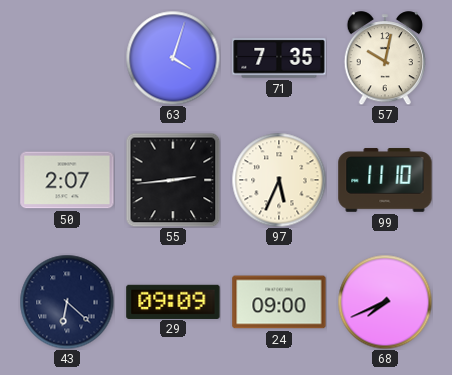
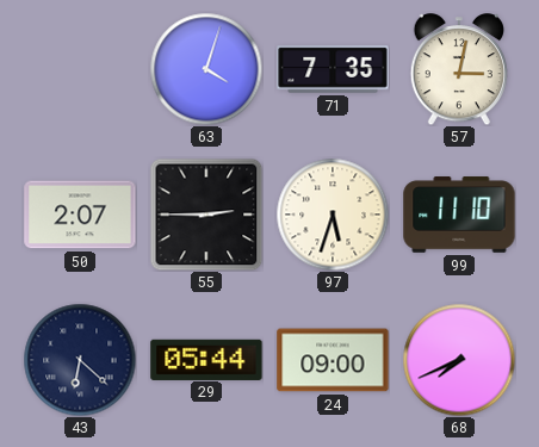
57: 10:02 -> 3:02
55: 2:44 -> 2:45
97: 5:34 -> 5:33
29: 09:09 -> 05:44
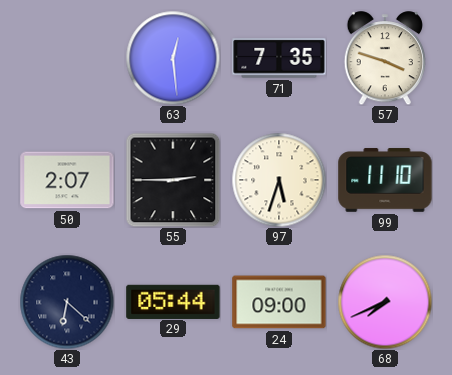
63: 4:03 -> 12:29
57: 3:02 -> 3:48
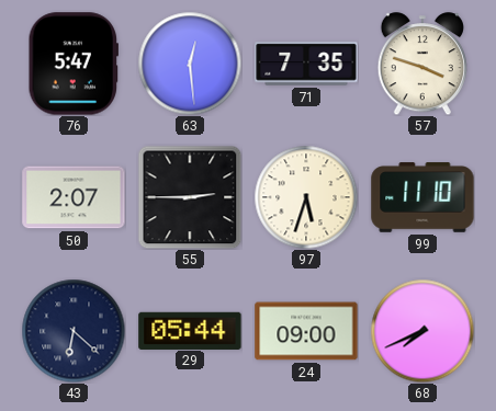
76: none -> 5:47
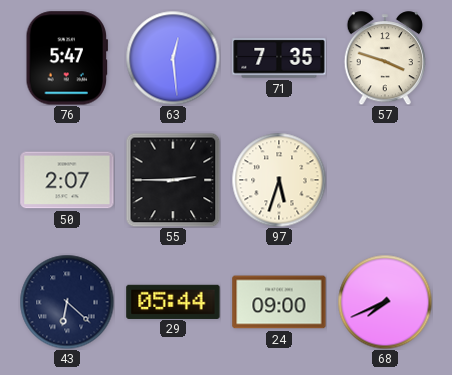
99: 11:10 -> none
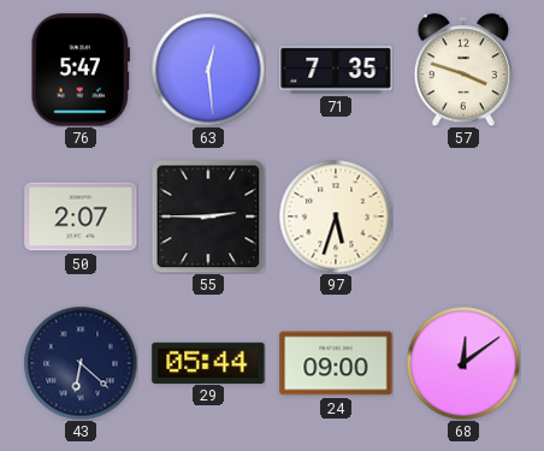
68: 7:41 -> 12:09
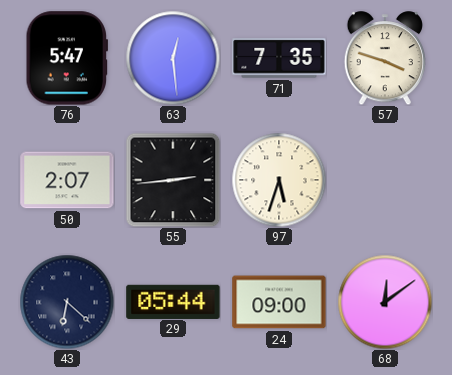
55: 2:45 -> 2:44
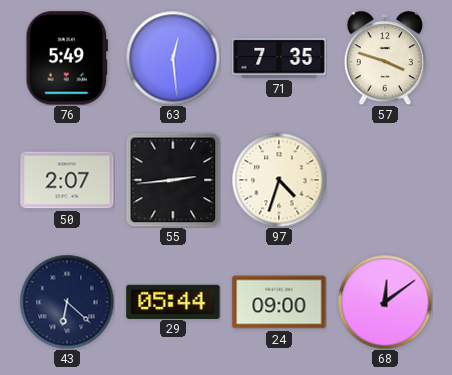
76: 5:47 -> 5:49
97: 5:33 -> 4:33
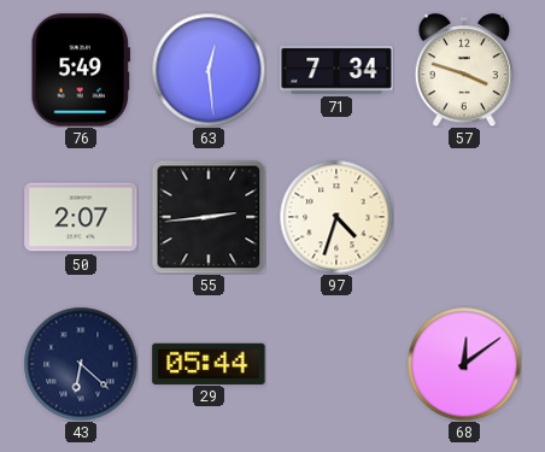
71: 7:35 -> 7:34
24: 09:00 -> none
